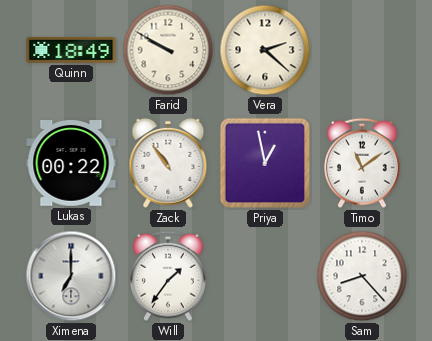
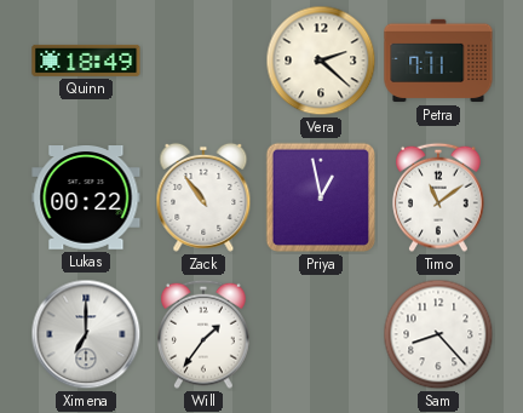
Farid: 9:50 -> none
Petra: none -> 7:11
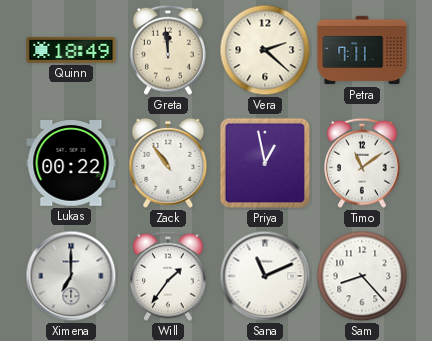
Greta: none -> 11:59
Sana: none -> 11:11
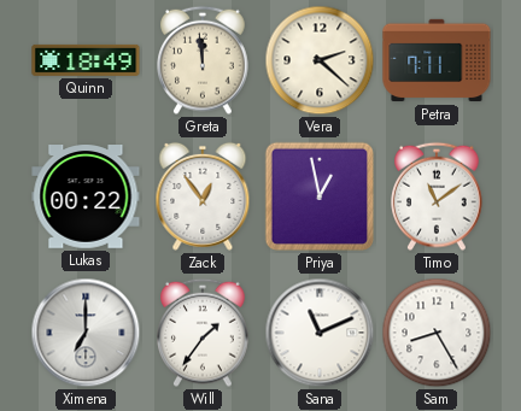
Zack: 10:54 -> 12:54
Sam: 8:23 -> 8:25
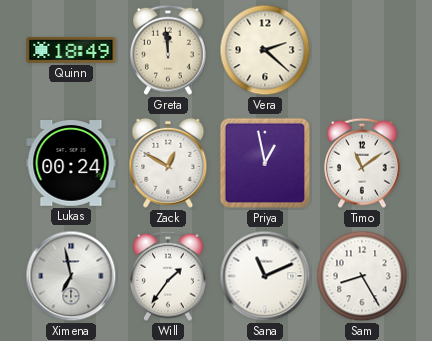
Petra: 7:11 -> none
Lukas: 00:22 -> 00:24
Zack: 12:54 -> 12:50
Ximena: 7:00 -> 6:58
